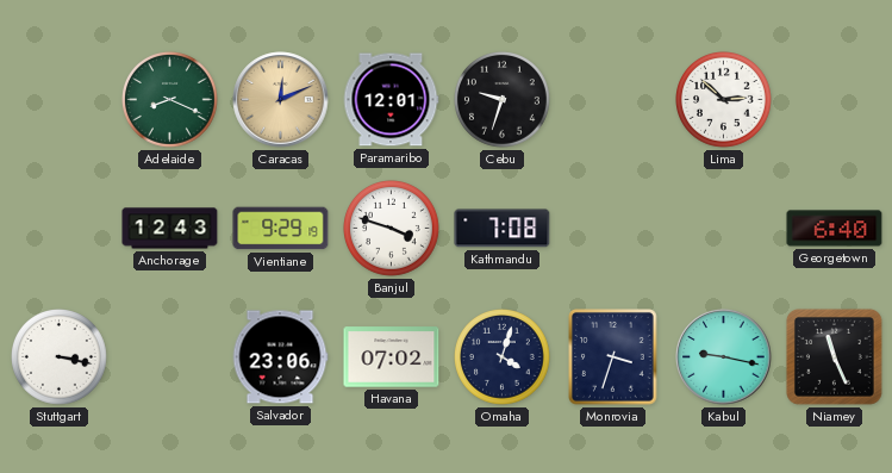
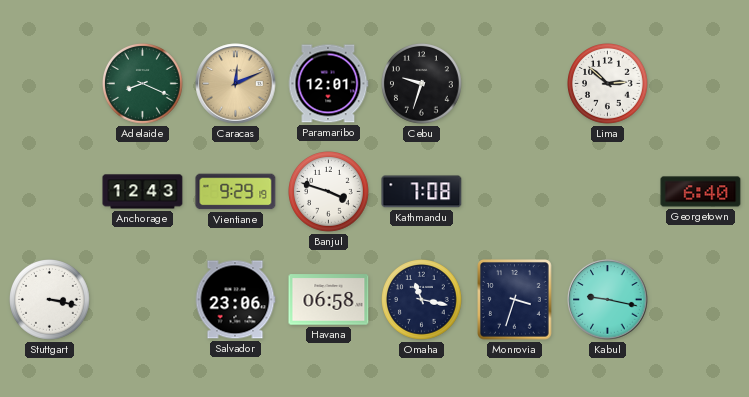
Havana: 07:02 -> 06:58
Omaha: 4:03 -> 11:17
Niamey: 11:26 -> none
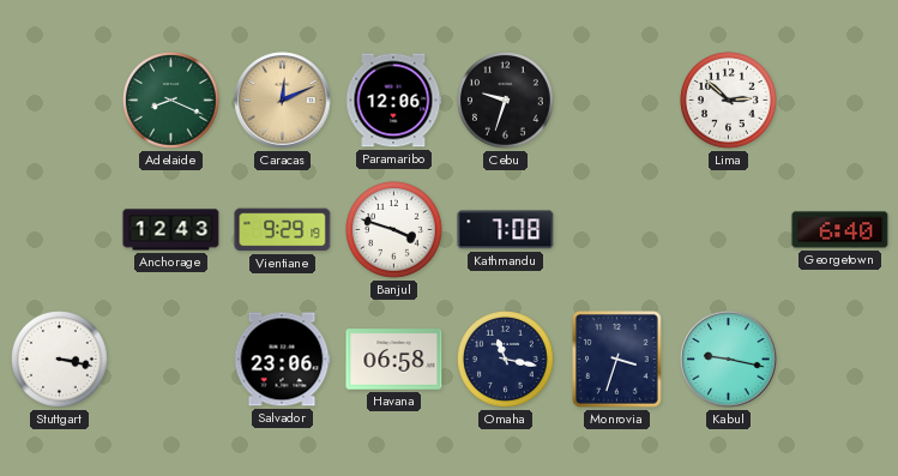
Paramaribo: 12:01 -> 12:06
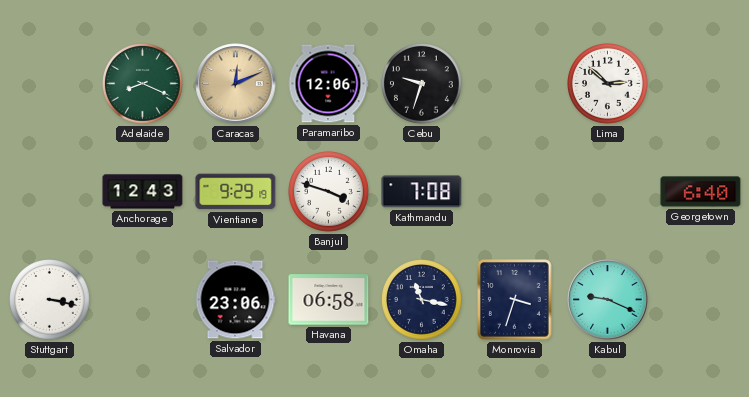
Kabul: 9:17 -> 9:19
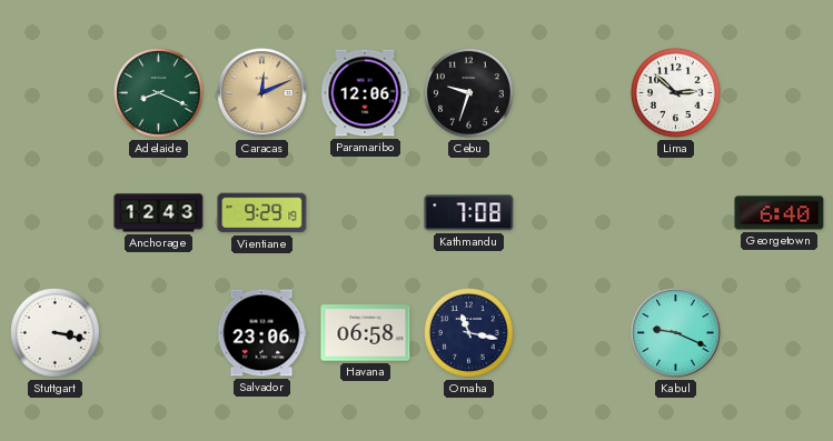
Banjul: 3:48 -> none
Monrovia: 3:33 -> none
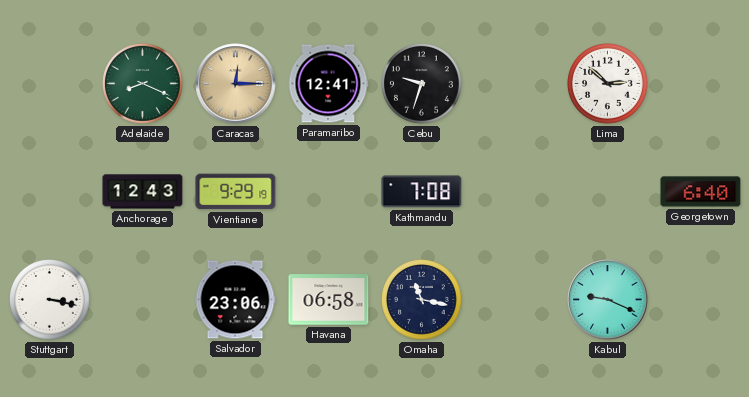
Caracas: 12:11 -> 12:15
Paramaribo: 12:06 -> 12:41
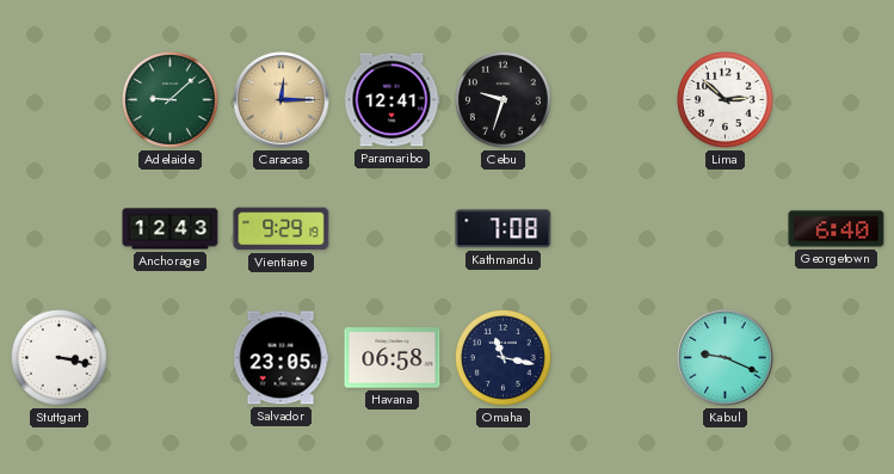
Adelaide: 8:19 -> 9:08
Salvador: 23:06 -> 23:05
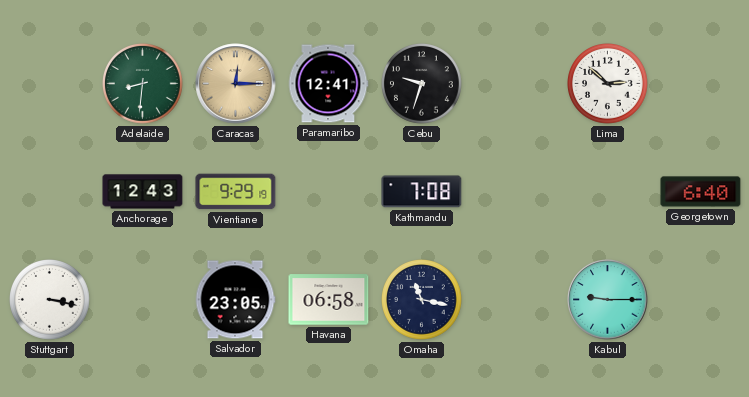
Adelaide: 9:08 -> 8:31
Kabul: 9:19 -> 9:15
